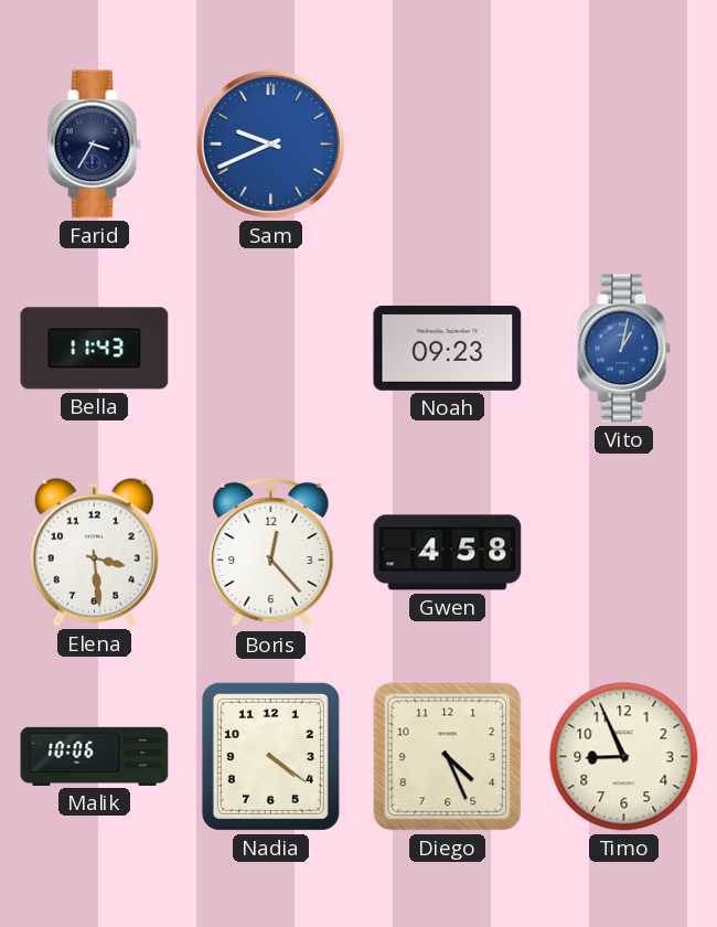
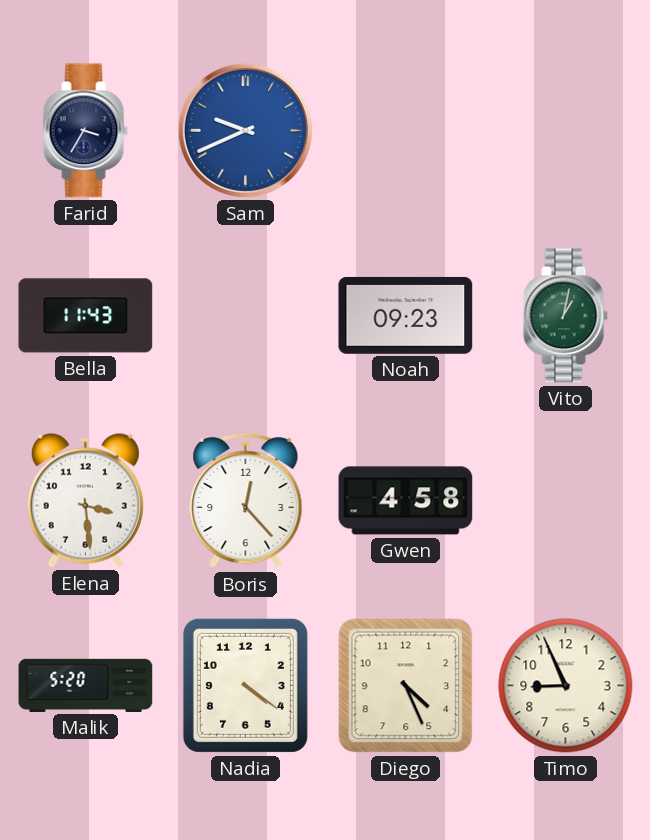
Vito dial: blue -> green
Malik: 10:06 -> 5:20
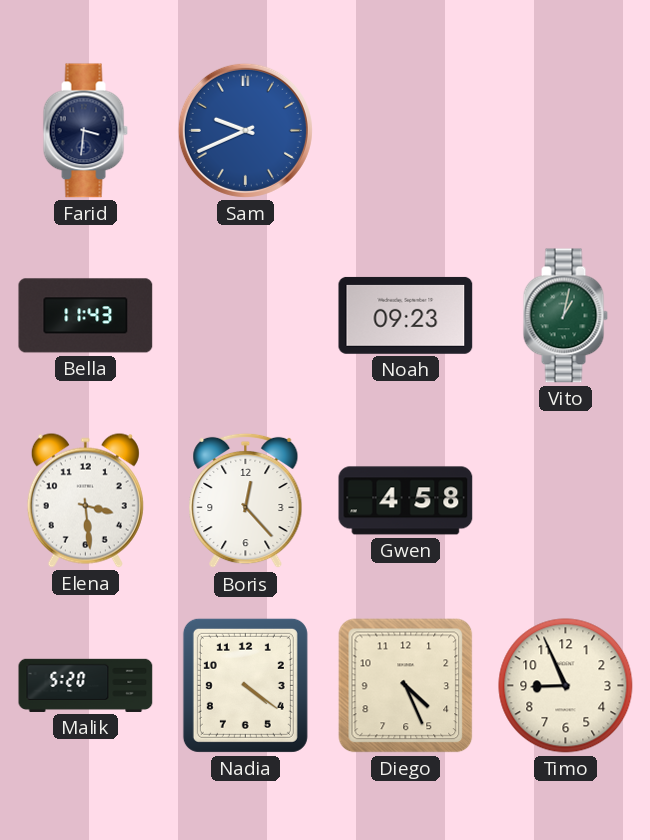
Farid: 3:35 -> 3:31
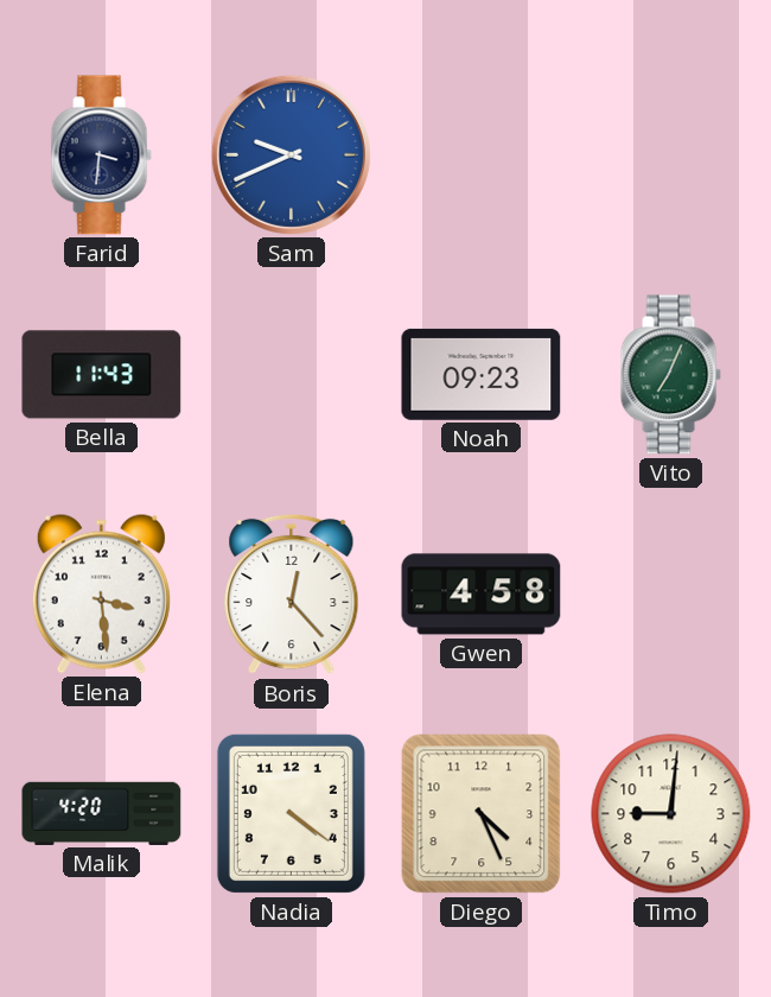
Vito: 1:02 -> 7:04
Malik: 5:20 -> 4:20
Timo: 8:56 -> 9:01
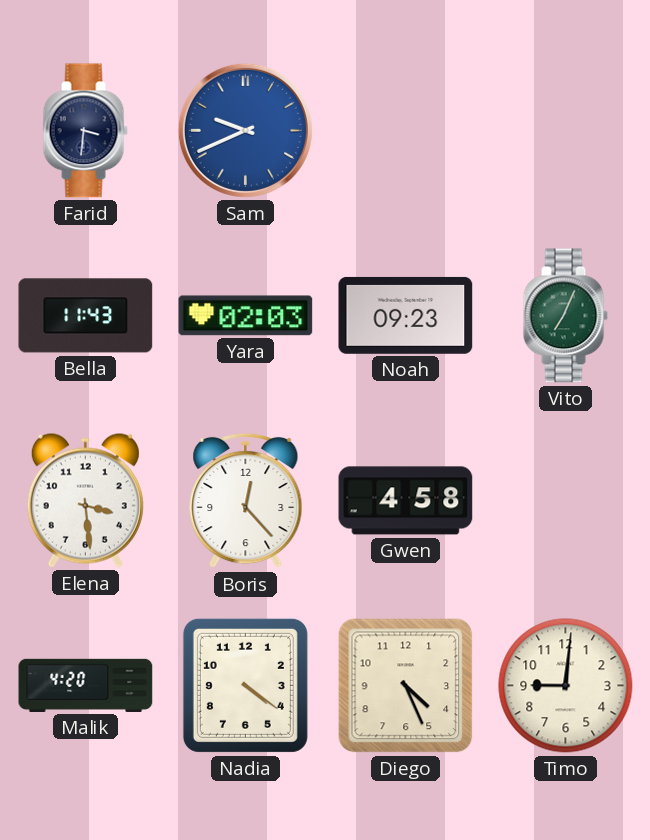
Yara: none -> 02:03
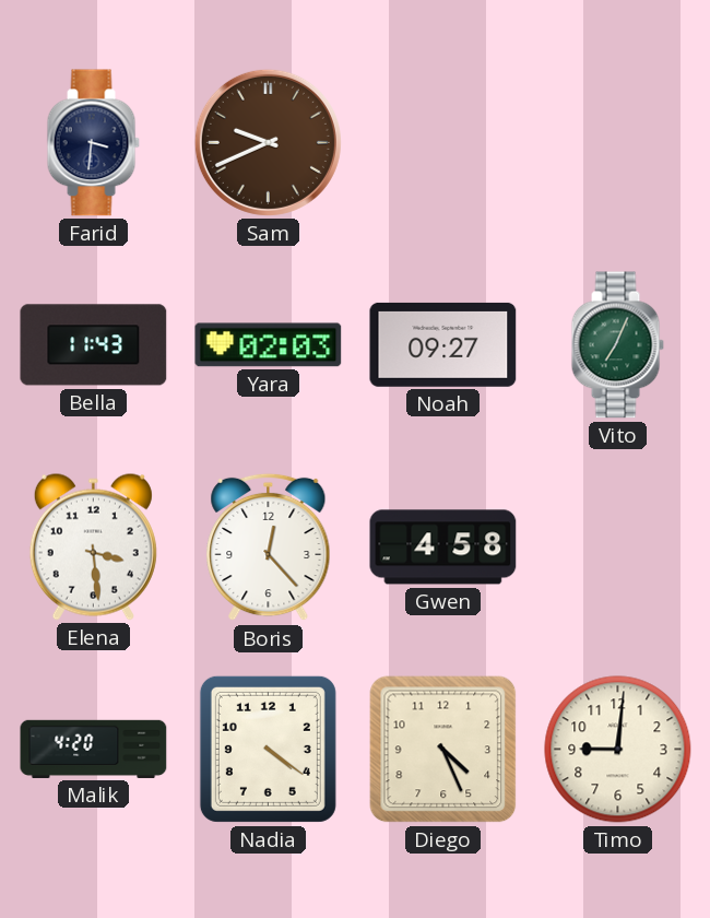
Sam dial: blue -> brown
Noah: 09:23 -> 09:27
